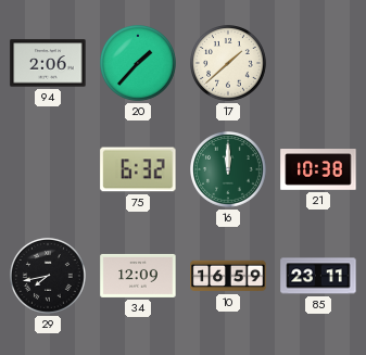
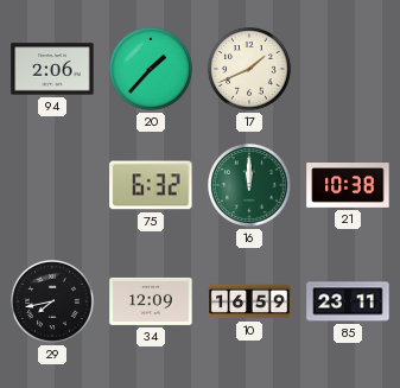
17: 1:38 -> 1:41
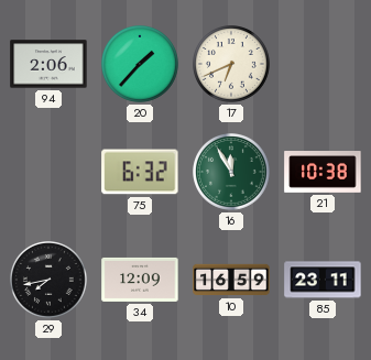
17: 1:41 -> 6:41
16: 12:00 -> 11:55
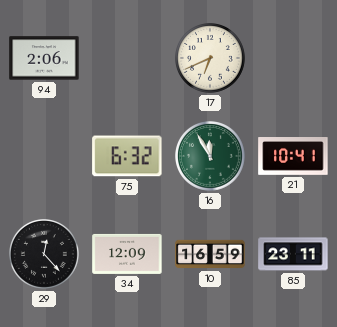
20: 1:37 -> none
21: 10:38 -> 10:41
29: 7:43 -> 12:23
